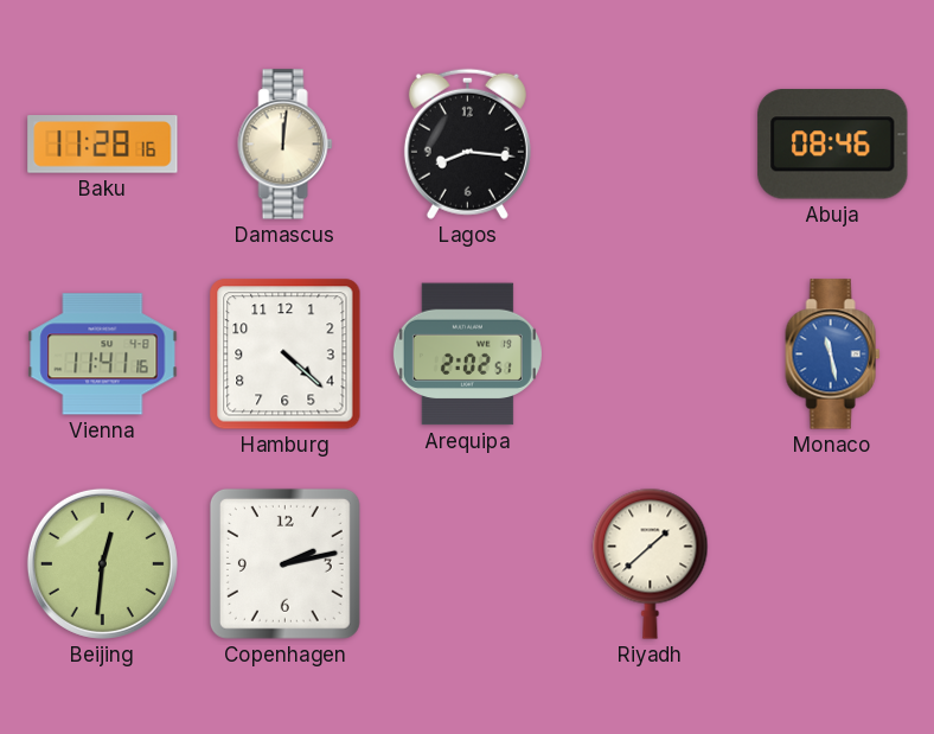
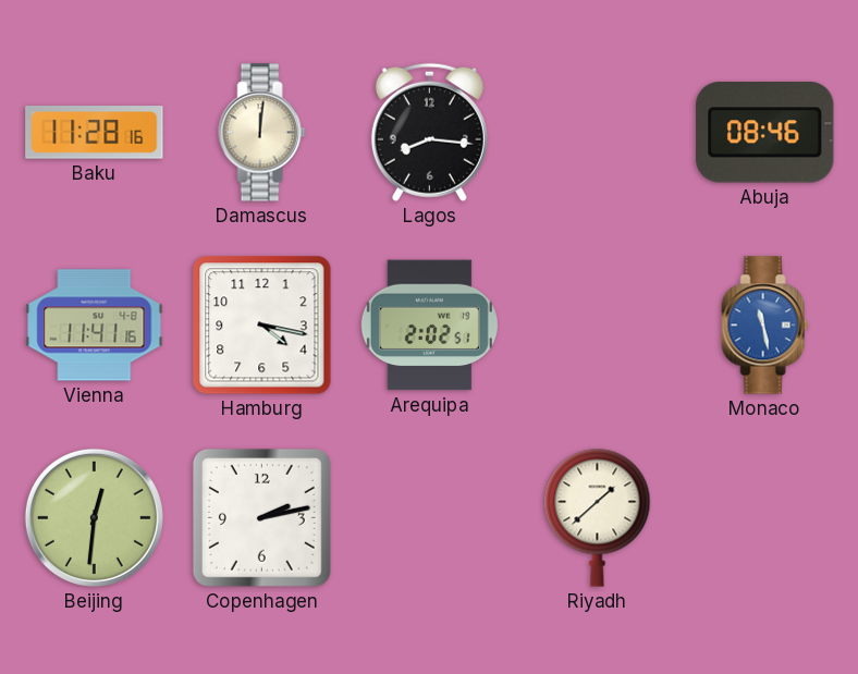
Hamburg: 4:22 -> 4:17
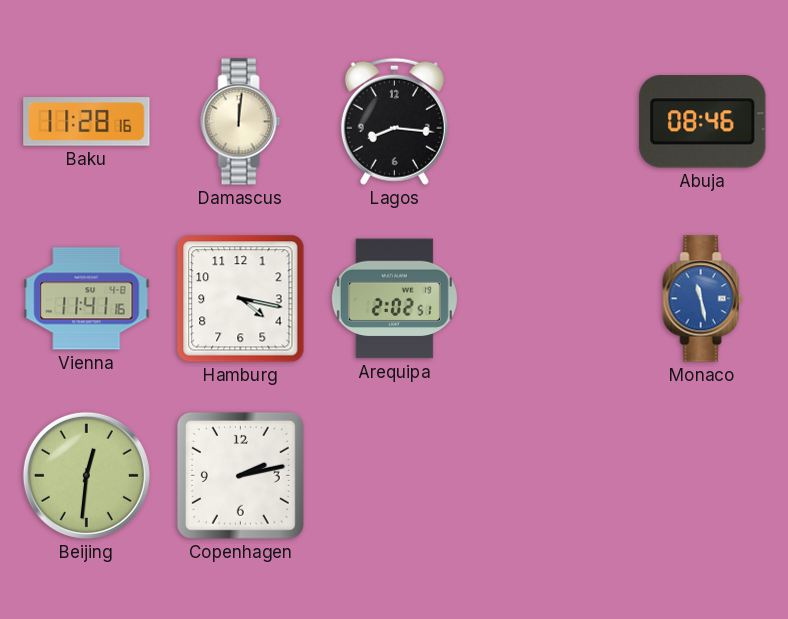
Riyadh: 1:38 -> none
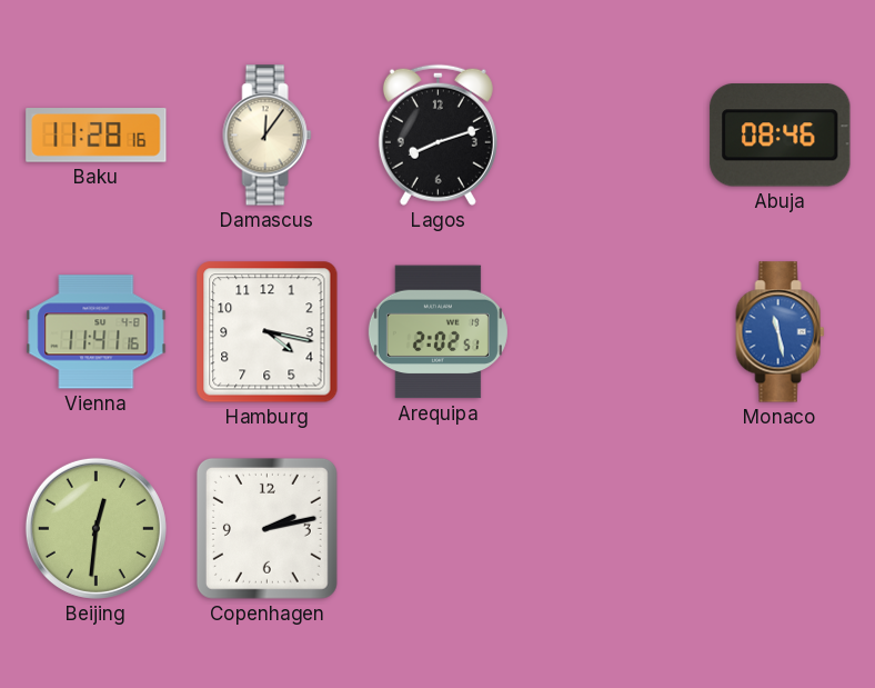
Damascus: 12:01 -> 12:06
Lagos: 8:16 -> 8:12
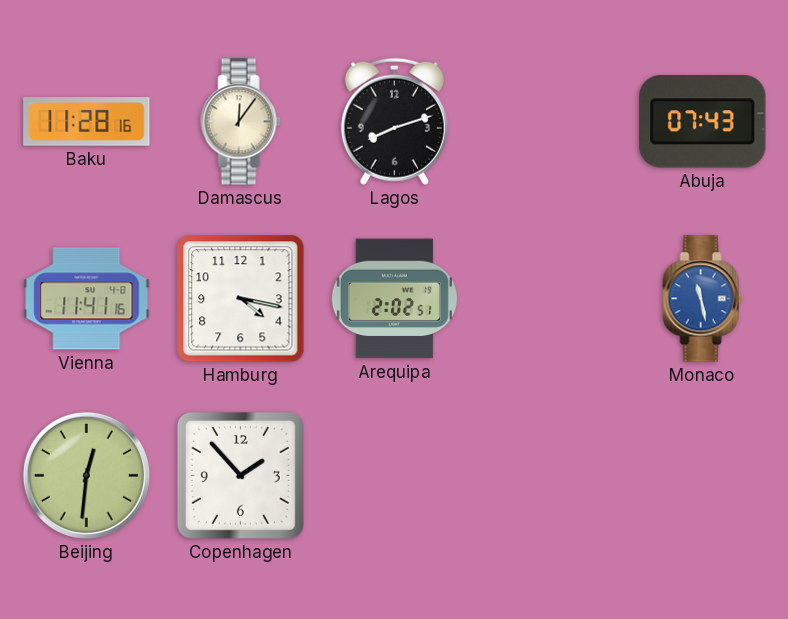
Abuja: 08:46 -> 07:43
Copenhagen: 2:13 -> 1:53
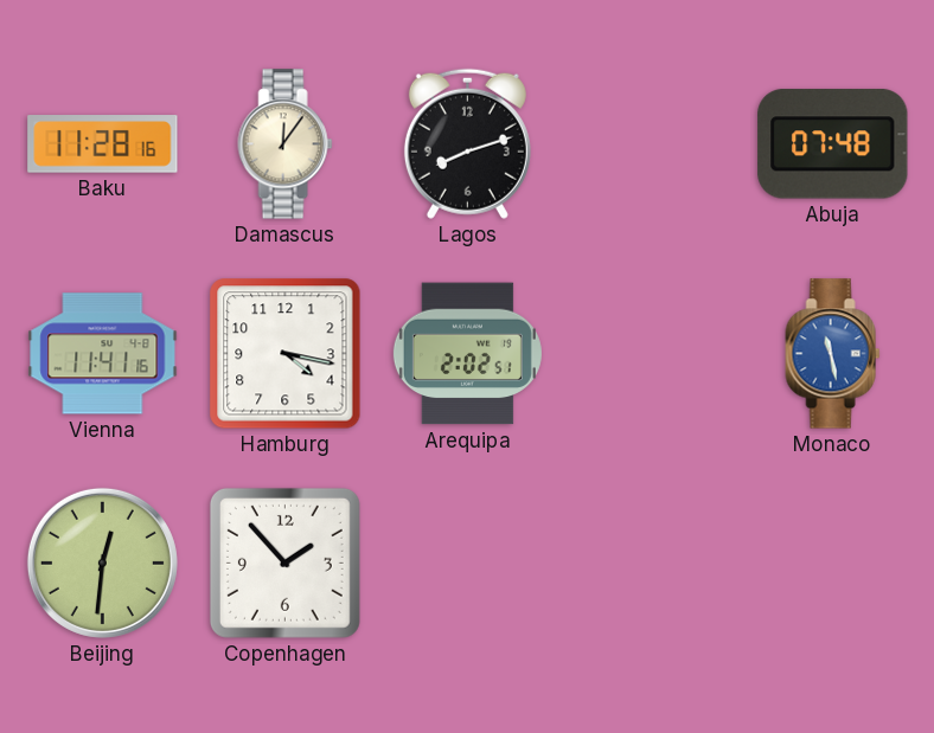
Abuja: 07:43 -> 07:48
